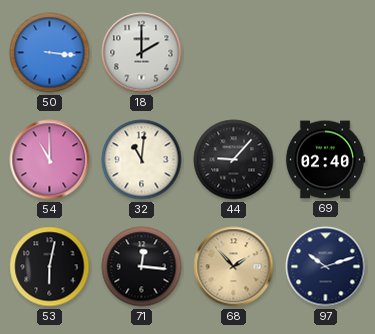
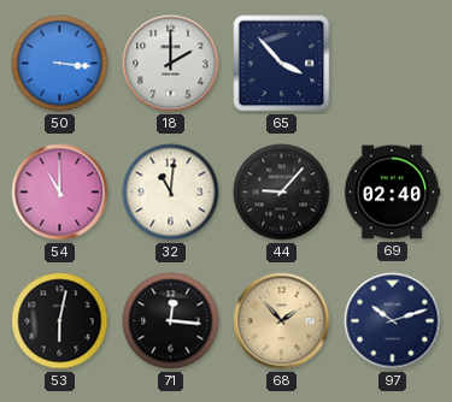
65: none -> 3:53
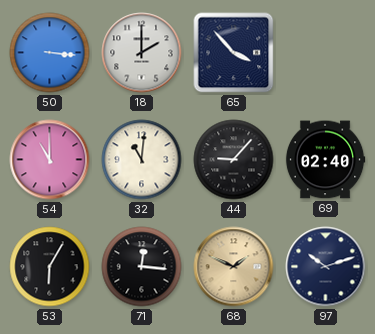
53: 6:02 -> 6:05
68: 1:53 -> 1:49
